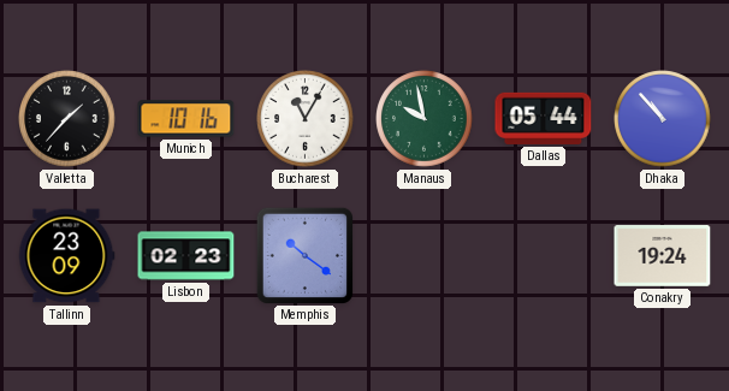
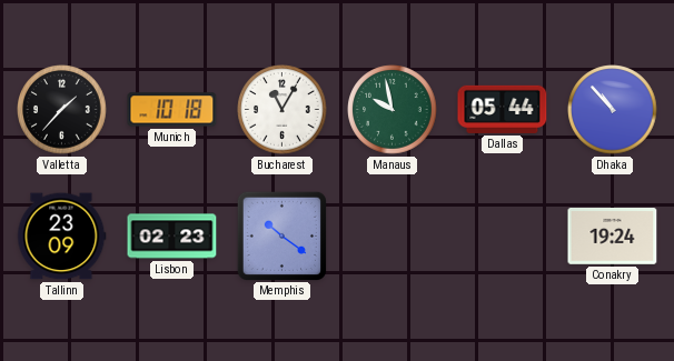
Munich: 10:16 -> 10:18
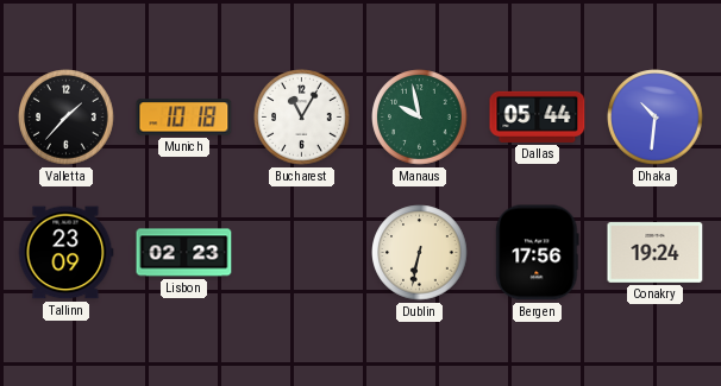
Dhaka: 10:53 -> 10:31
Memphis: 10:21 -> none
Dublin: none -> 6:32
Bergen: none -> 17:56
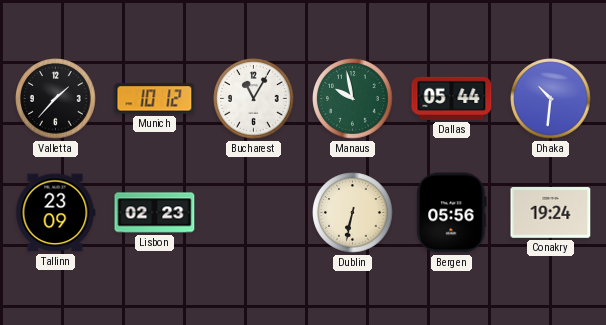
Munich: 10:18 -> 10:12
Bergen: 17:56 -> 05:56
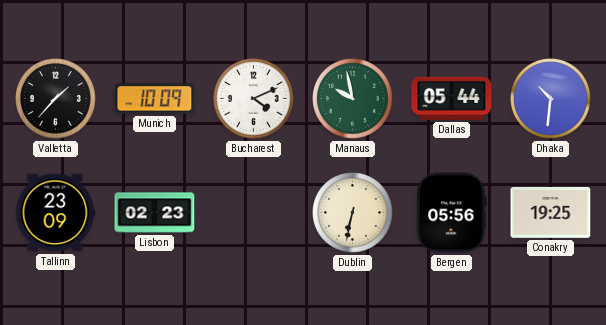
Munich: 10:12 -> 10:09
Bucharest: 11:05 -> 4:11
Conakry: 19:24 -> 19:25
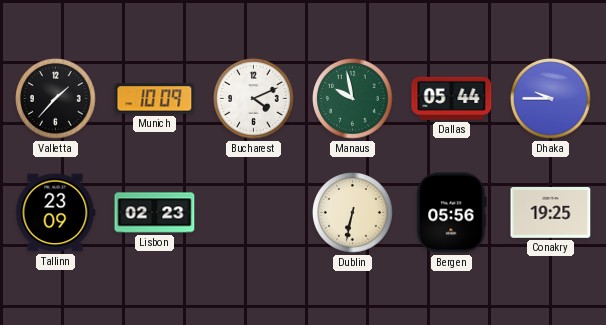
Dhaka: 10:31 -> 9:45
